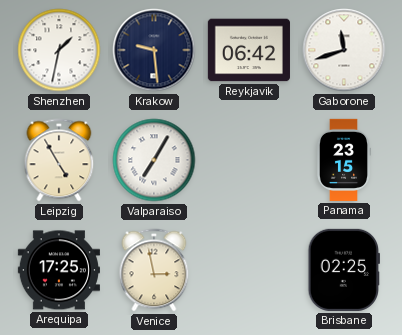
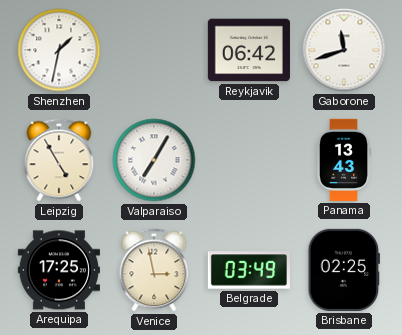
Krakow: 9:29 -> none
Panama: 23:15 -> 13:43
Belgrade: none -> 03:49
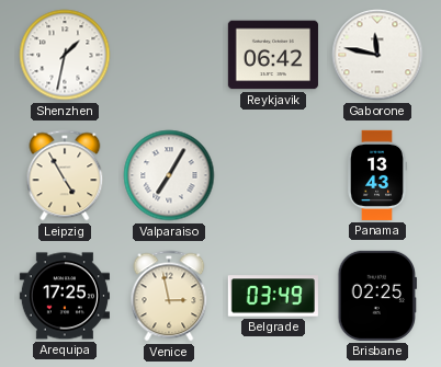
Gaborone: 11:42 -> 11:47
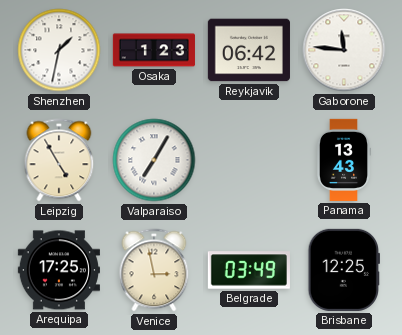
Osaka: none -> 1:23
Gaborone: 11:47 -> 11:46
Brisbane: 02:25 -> 12:25
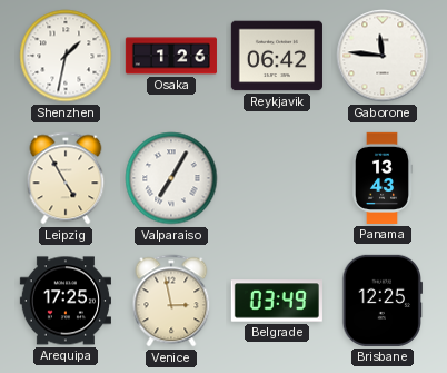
Osaka: 1:23 -> 1:26
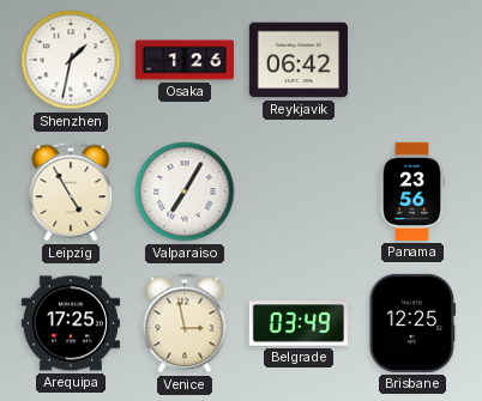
Gaborone: 11:46 -> none
Panama: 13:43 -> 23:56
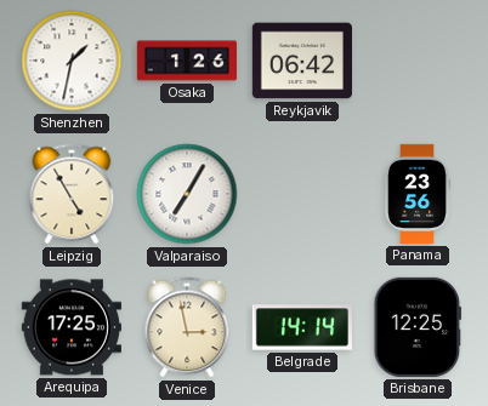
Belgrade: 03:49 -> 14:14
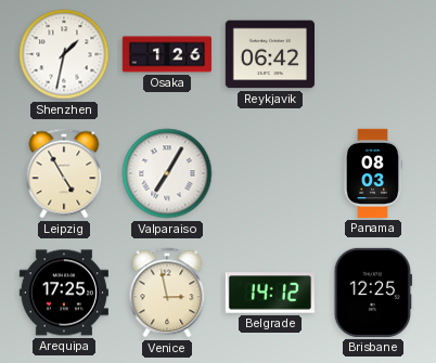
Panama: 23:56 -> 08:03
Belgrade: 14:14 -> 14:12
